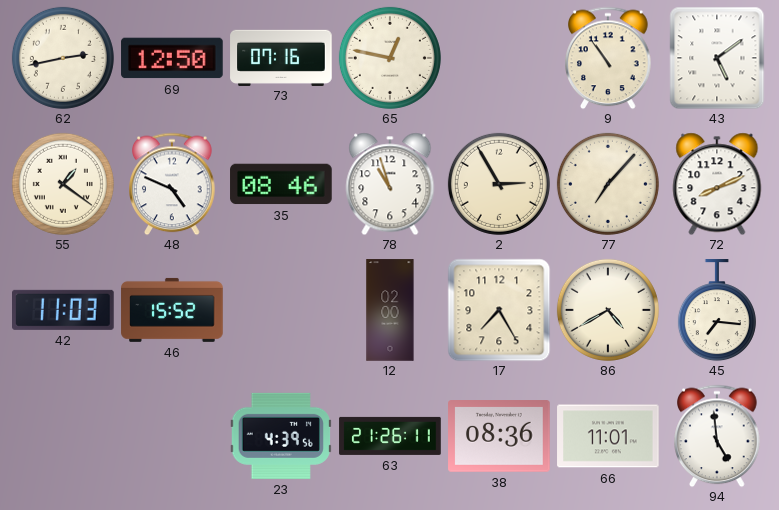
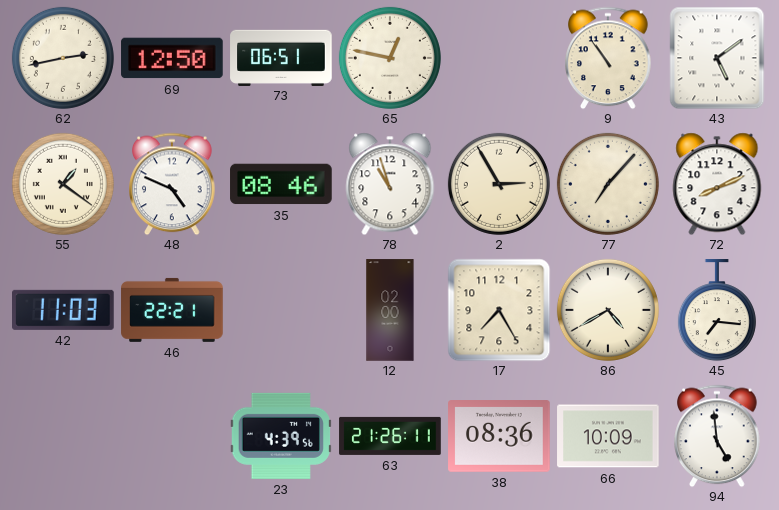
73: 07:16 -> 06:51
46: 15:52 -> 22:21
66: 11:01 -> 10:09
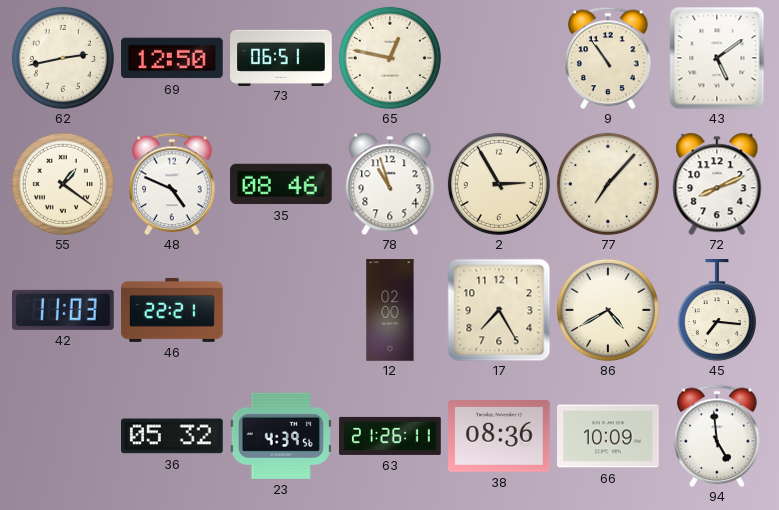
36: none -> 05:32
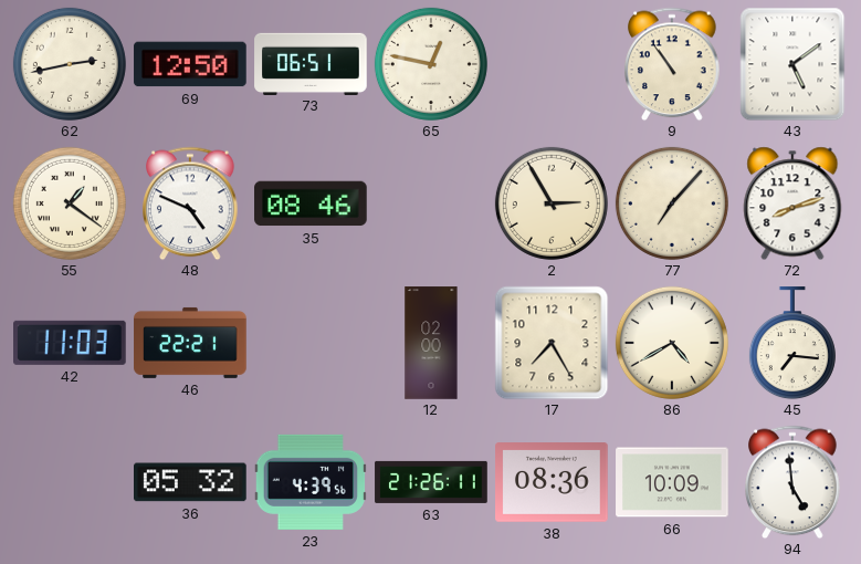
78: 10:57 -> none
72: 8:11 -> 8:12
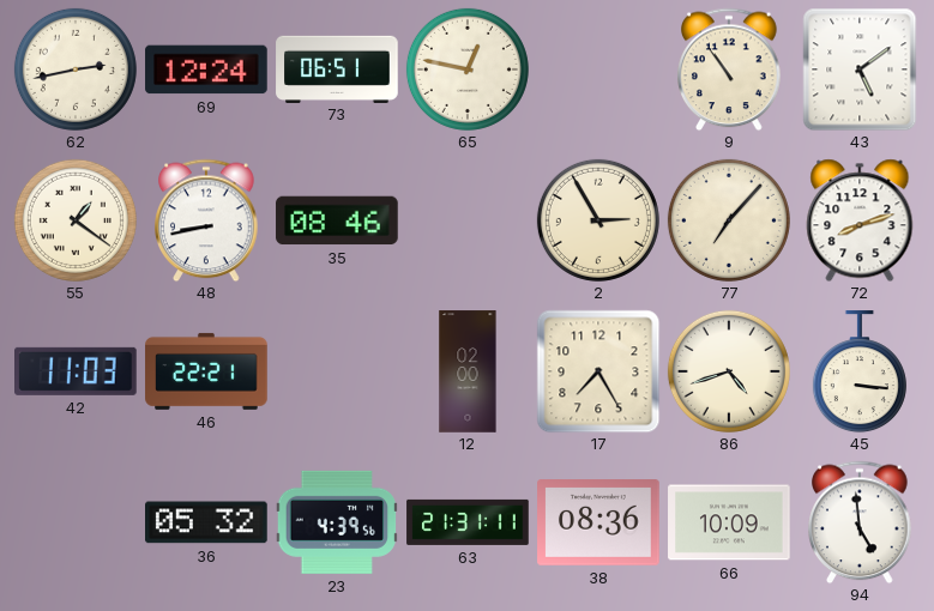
69: 12:50 -> 12:24
48: 4:49 -> 8:43
86: 4:40 -> 4:42
45: 7:16 -> 3:16
63: 21:26 -> 21:31
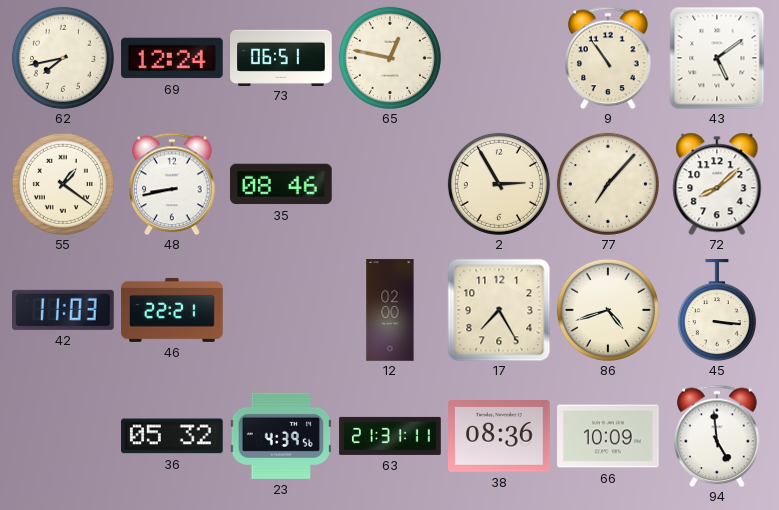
62: 2:43 -> 7:43
72: 8:12 -> 8:08
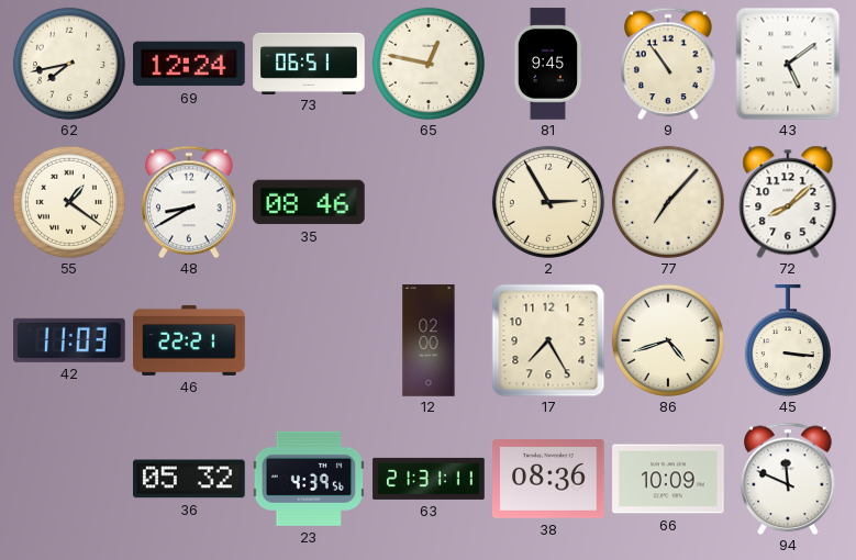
81: none -> 9:45
48: 8:43 -> 8:40
94: 4:59 -> 11:49
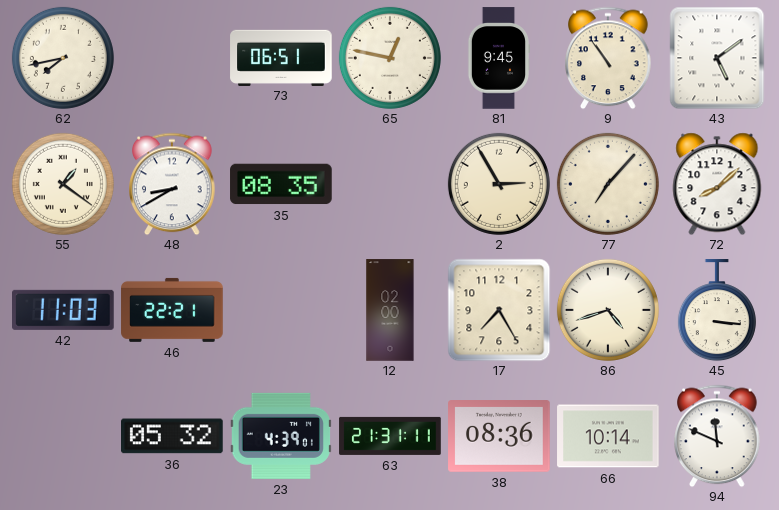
69: 12:24 -> none
35: 08:46 -> 08:35
23: 4:39:56 -> 4:39:01
66: 10:09 -> 10:14
